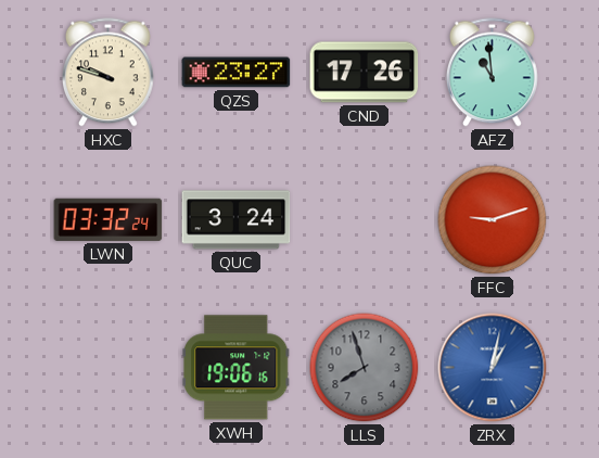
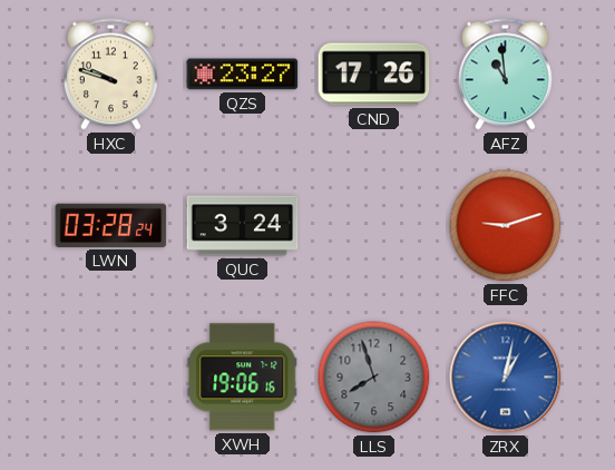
LWN: 03:32 -> 03:28
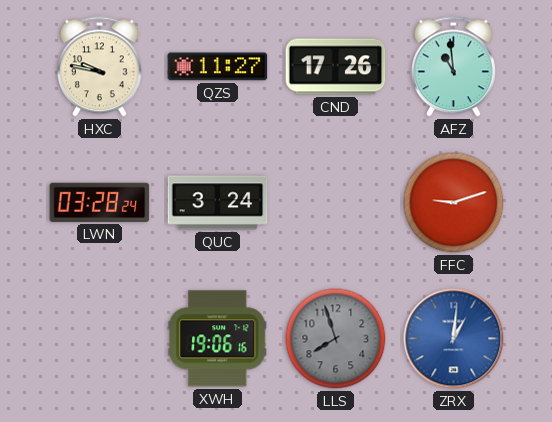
HXC: 9:48 -> 9:47
QZS: 23:27 -> 11:27
ZRX: 1:02 -> 1:01
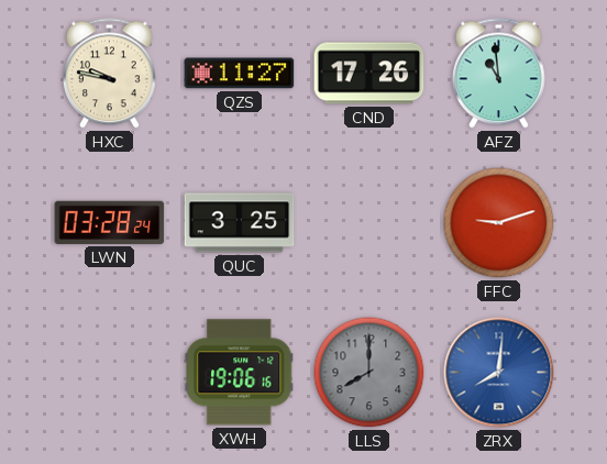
QUC: 3:24 -> 3:25
LLS: 7:57 -> 8:00
ZRX: 1:01 -> 8:01
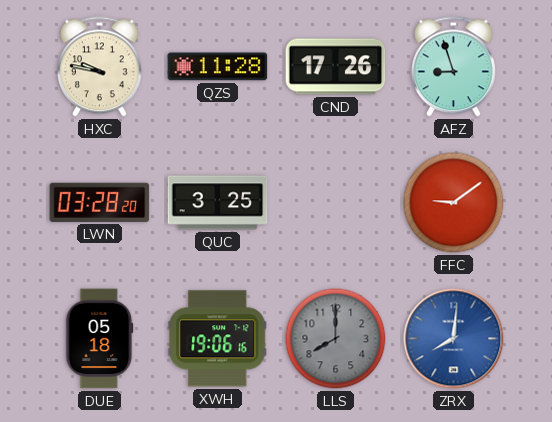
QZS: 11:27 -> 11:28
AFZ: 10:59 -> 8:57
LWN: 03:28:24 -> 03:28:20
FFC: 9:12 -> 9:09
DUE: none -> 05:18
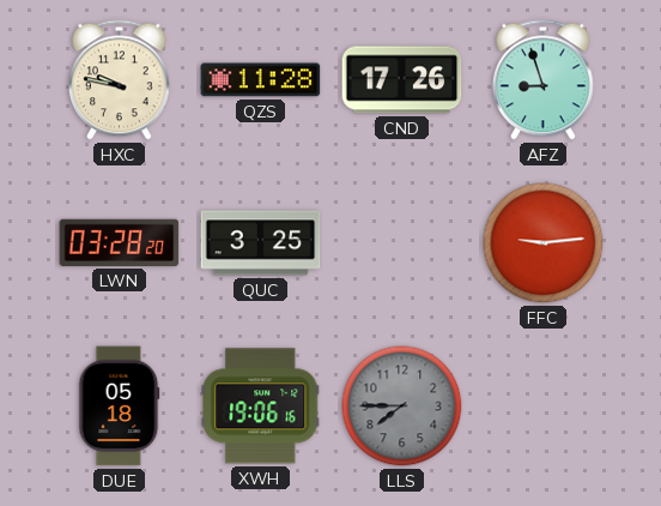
FFC: 9:09 -> 9:14
LLS: 8:00 -> 7:45
ZRX: 8:01 -> none
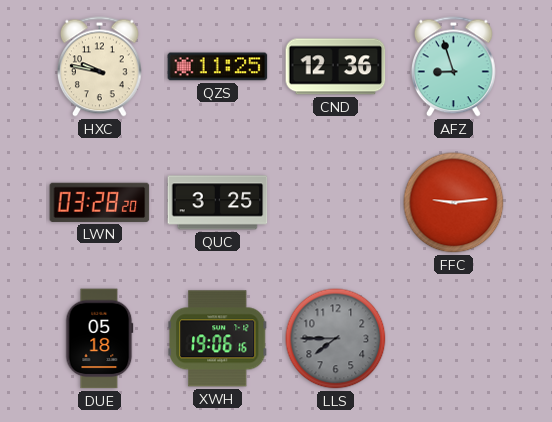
QZS: 11:28 -> 11:25
CND: 17:26 -> 12:36
